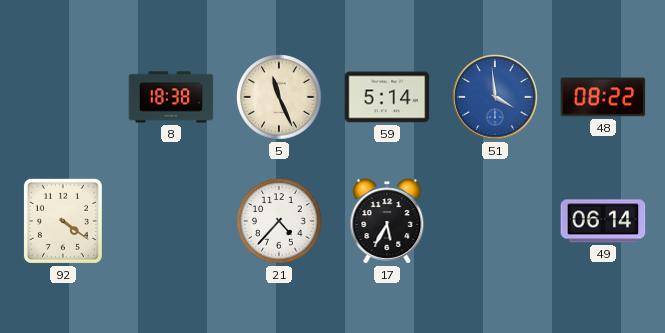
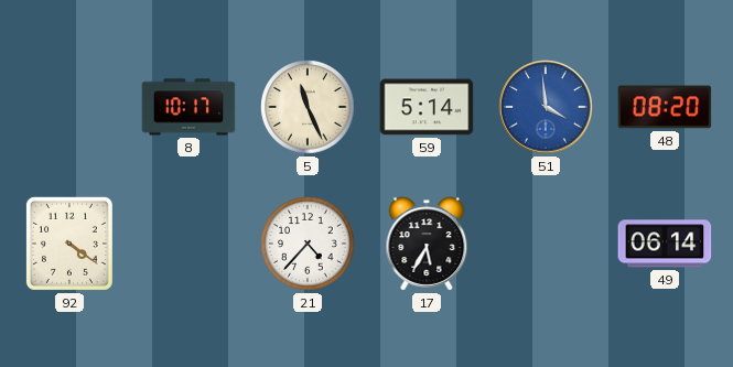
8: 18:38 -> 10:17
48: 08:22 -> 08:20
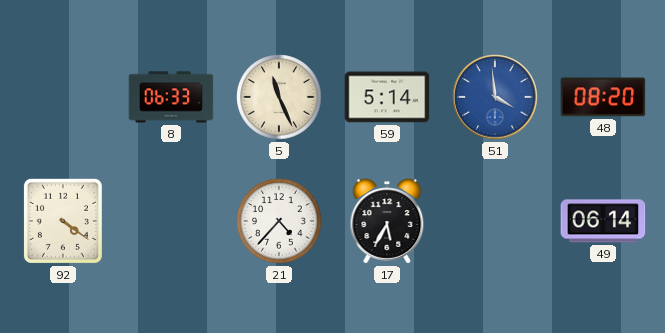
8: 10:17 -> 06:33
